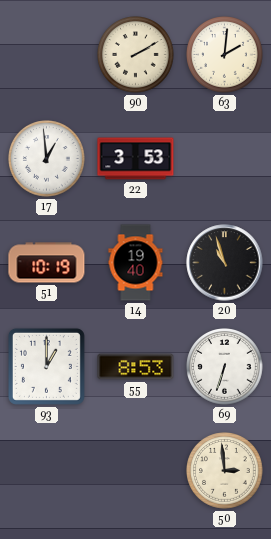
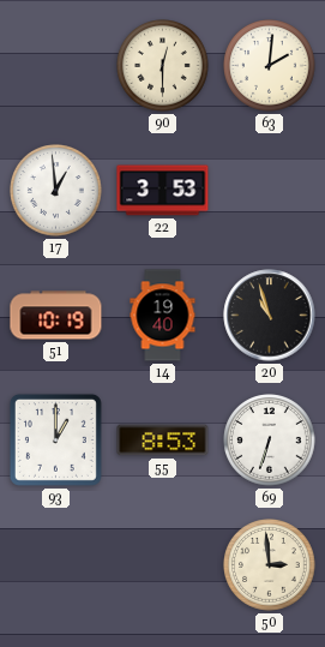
90: 2:10 -> 12:30
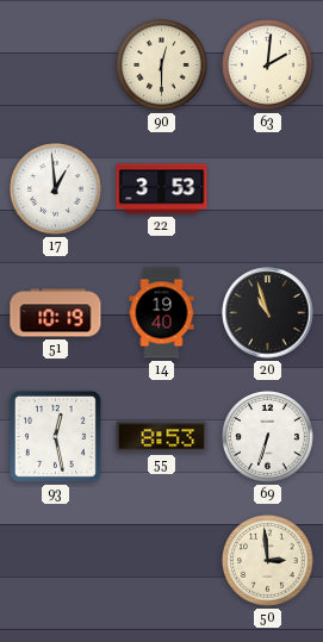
93: 1:00 -> 12:28
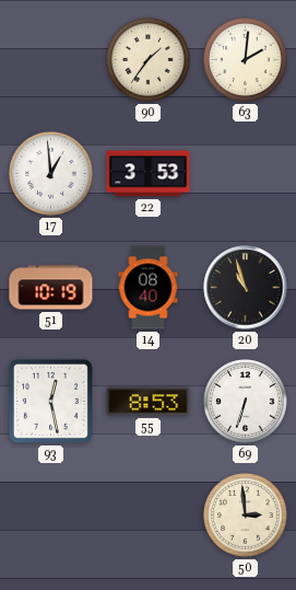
90: 12:30 -> 1:36
14: 19:40 -> 08:40
